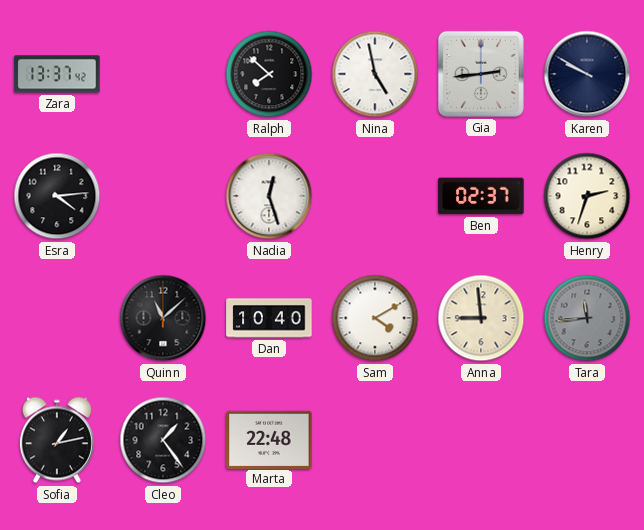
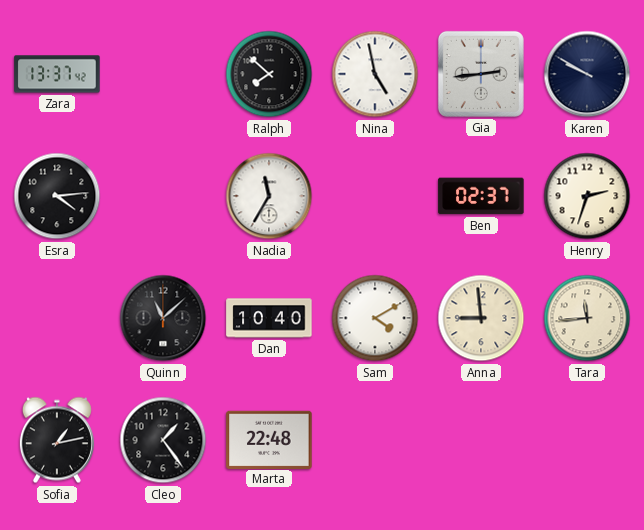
Nadia: 12:27 -> 11:35
Tara dial: grey -> cream
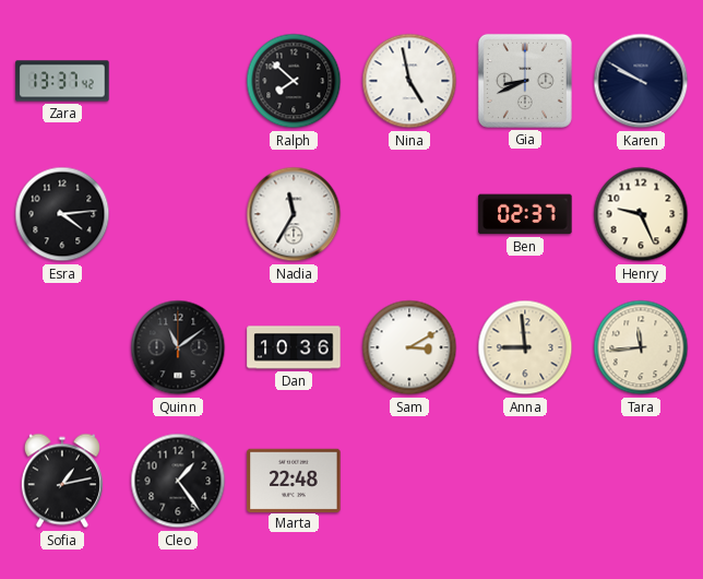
Gia: 2:44 -> 8:41
Henry: 2:33 -> 9:26
Quinn: 11:08 -> 11:09
Dan: 10:40 -> 10:36
Sam: 4:10 -> 3:10
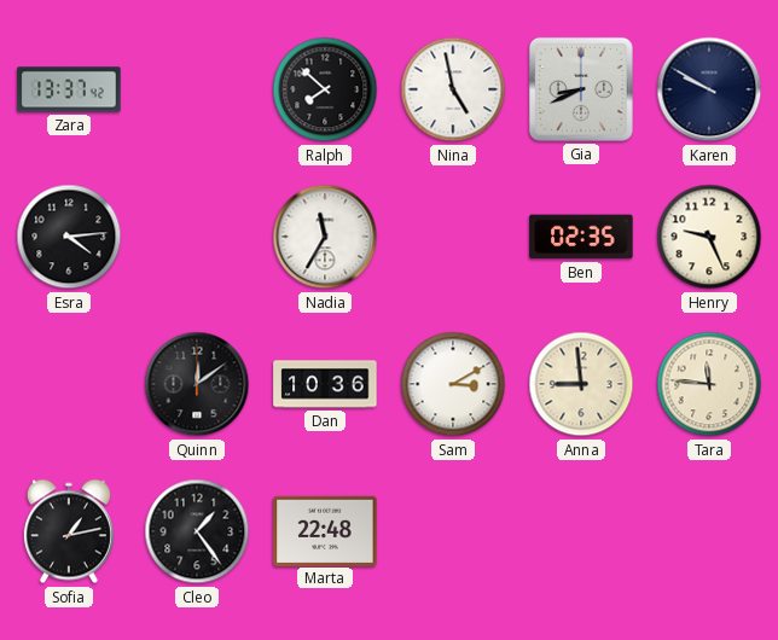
Ben: 02:37 -> 02:35
Quinn: 11:09 -> 12:09
Tara: 11:44 -> 11:46
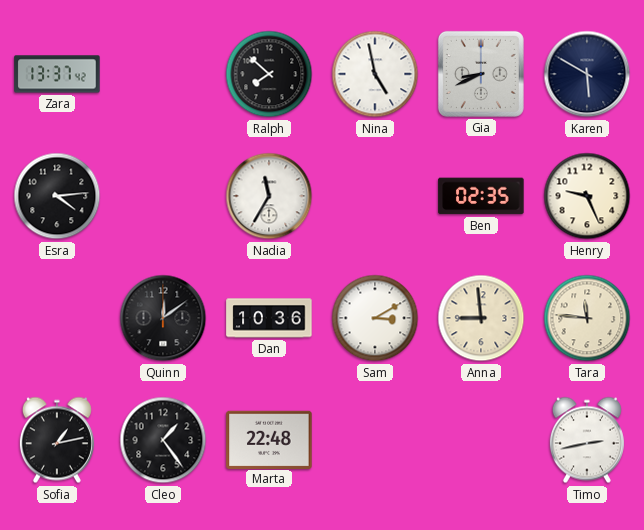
Karen: 9:50 -> 5:50
Timo: none -> 2:43
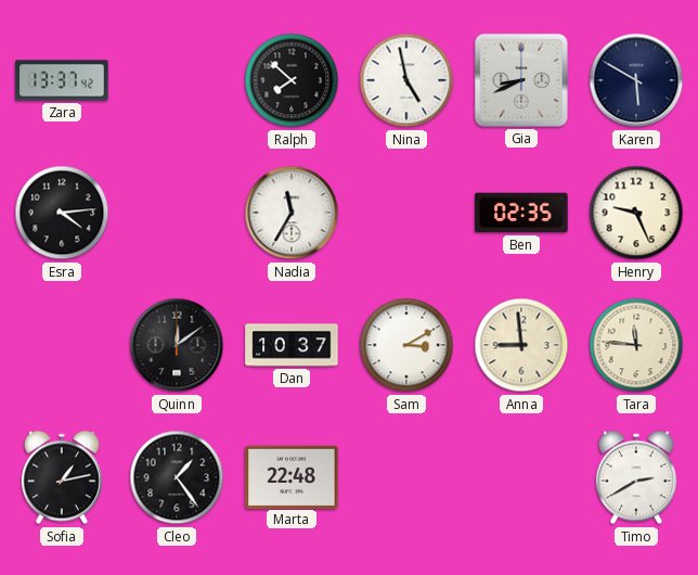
Dan: 10:36 -> 10:37
Timo: 2:43 -> 2:40
